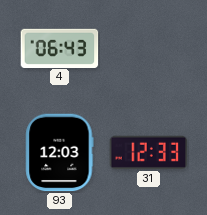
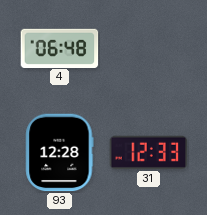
4: 06:43 -> 06:48
93: 12:03 -> 12:28
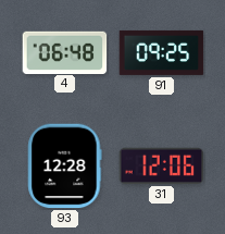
91: none -> 09:25
31: 12:33 -> 12:06
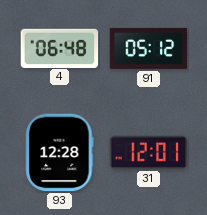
91: 09:25 -> 05:12
31: 12:06 -> 12:01
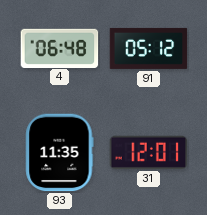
93: 12:28 -> 11:35
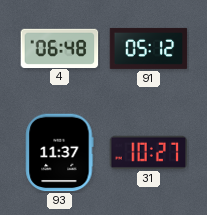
93: 11:35 -> 11:37
31: 12:01 -> 10:27
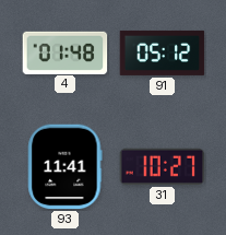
4: 06:48 -> 01:48
93: 11:37 -> 11:41
